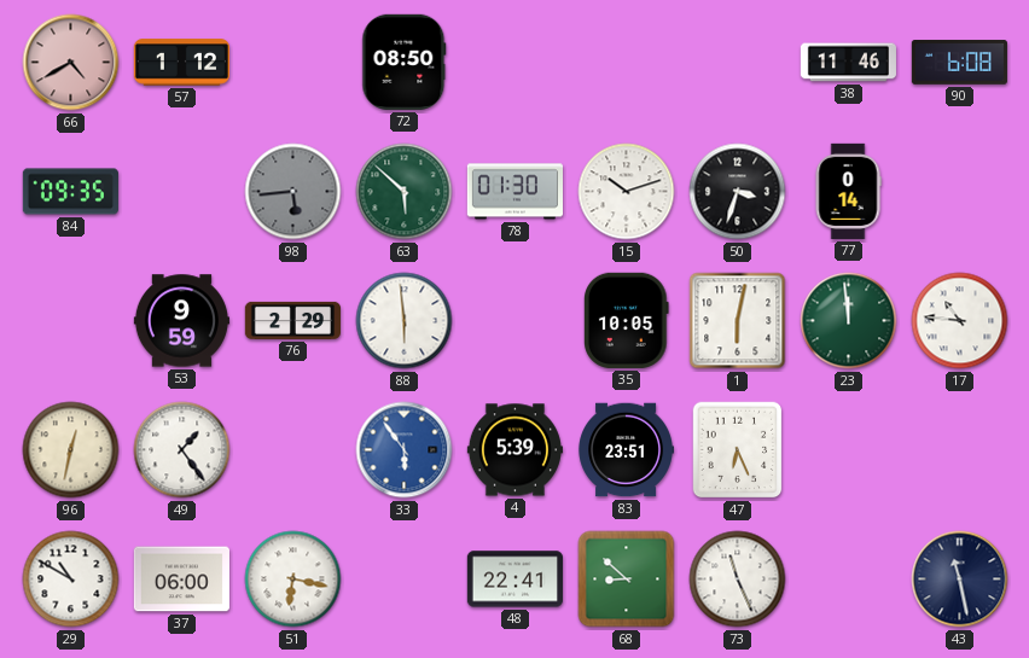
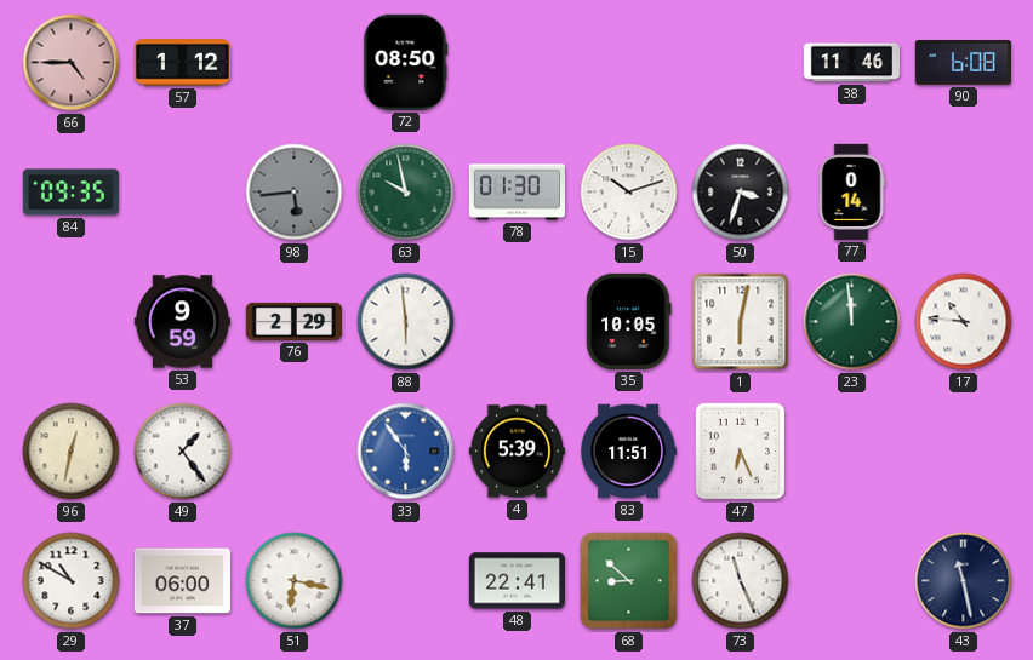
66: 4:40 -> 4:45
63: 5:52 -> 9:58
83: 23:51 -> 11:51
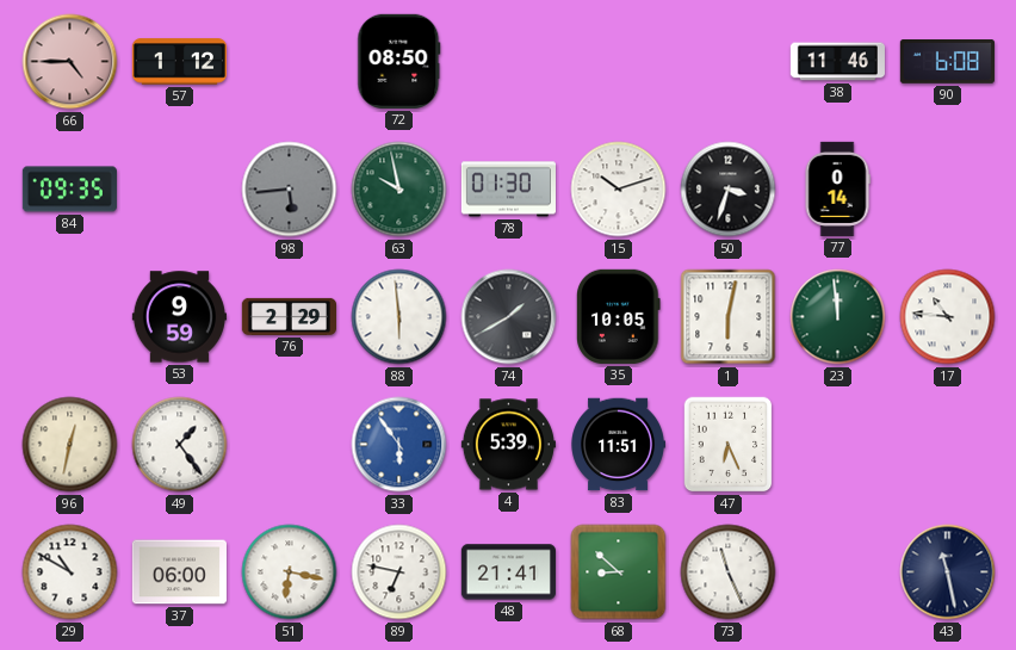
74: none -> 1:40
89: none -> 6:47
48: 22:41 -> 21:41
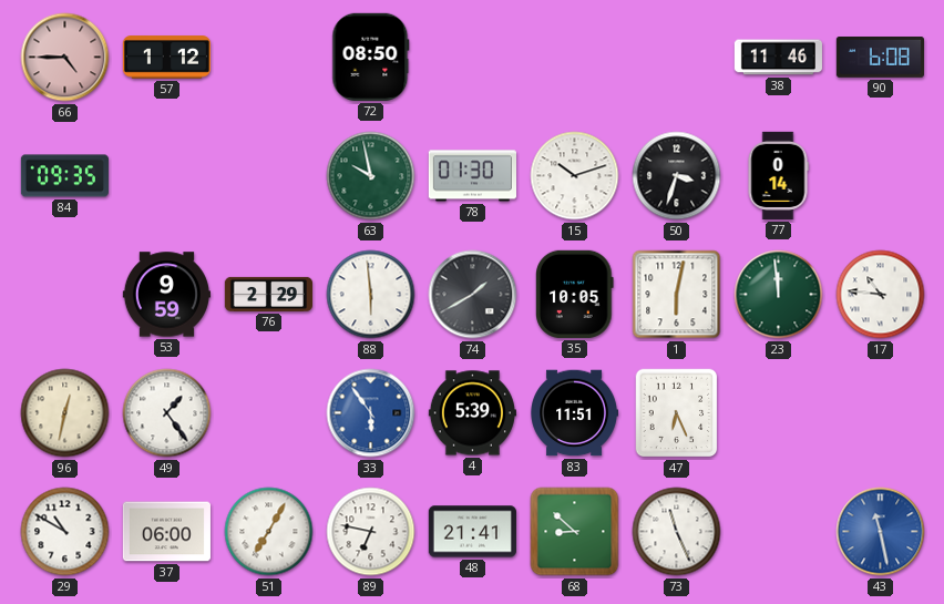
98: 5:44 -> none
51: 6:17 -> 7:05
43 dial: navy -> blue
